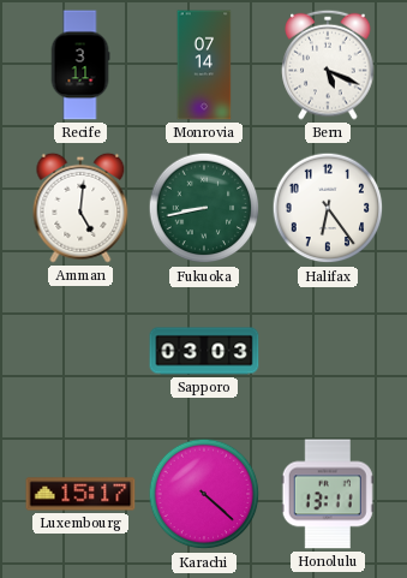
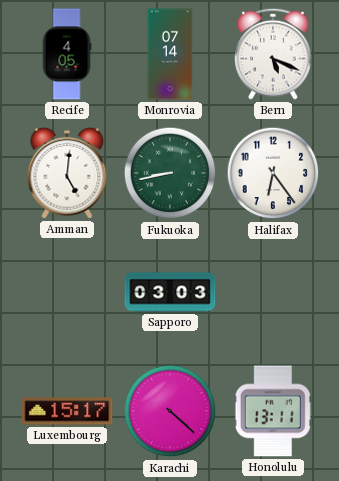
Recife: 3:11 -> 4:05
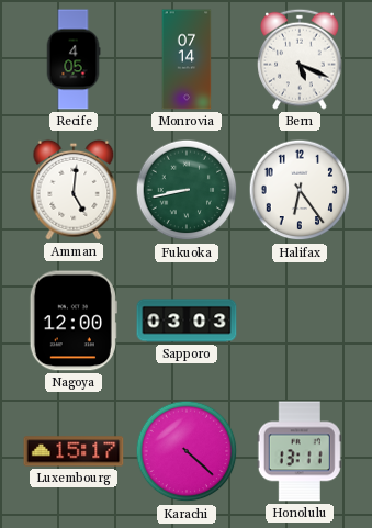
Nagoya: none -> 12:00
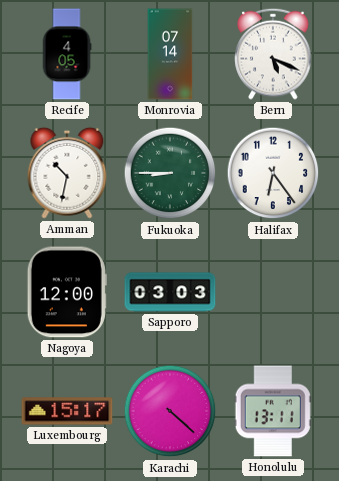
Amman: 5:01 -> 10:32
Fukuoka: 8:43 -> 8:45
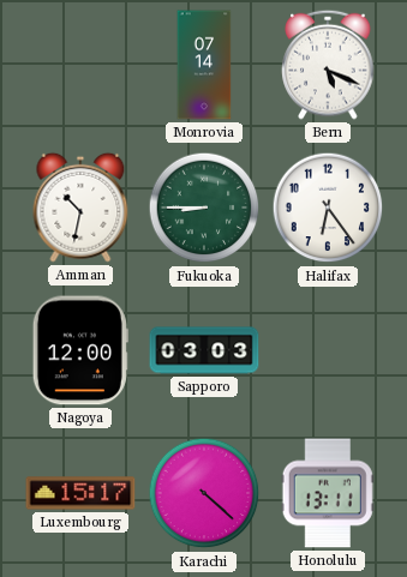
Recife: 4:05 -> none
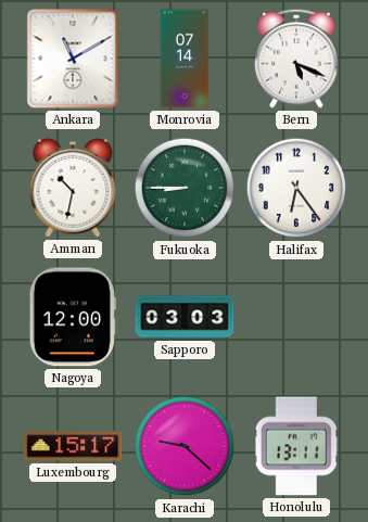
Ankara: none -> 11:10
Karachi: 4:22 -> 9:22
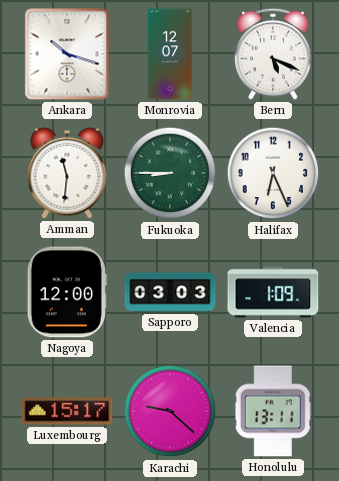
Ankara: 11:10 -> 10:18
Monrovia: 07:14 -> 12:07
Amman: 10:32 -> 11:31
Halifax: 6:24 -> 6:26
Valencia: none -> 1:09
